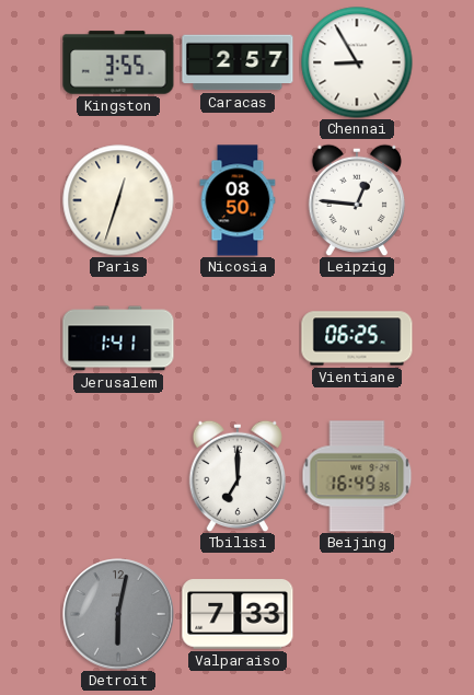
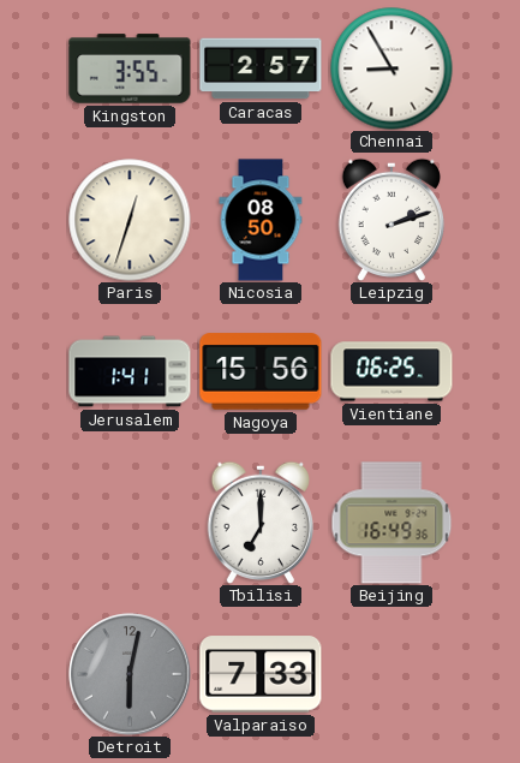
Leipzig: 12:46 -> 2:12
Nagoya: none -> 15:56
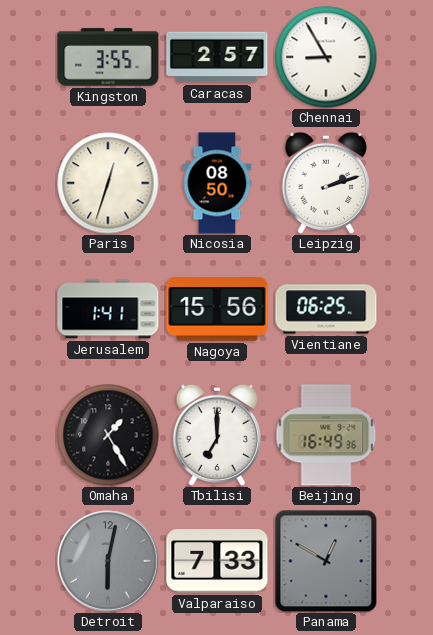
Omaha: none -> 1:25
Panama: none -> 12:50
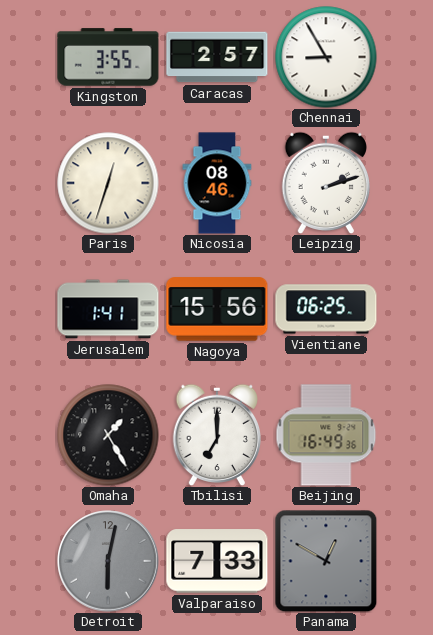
Nicosia: 08:50 -> 08:46
